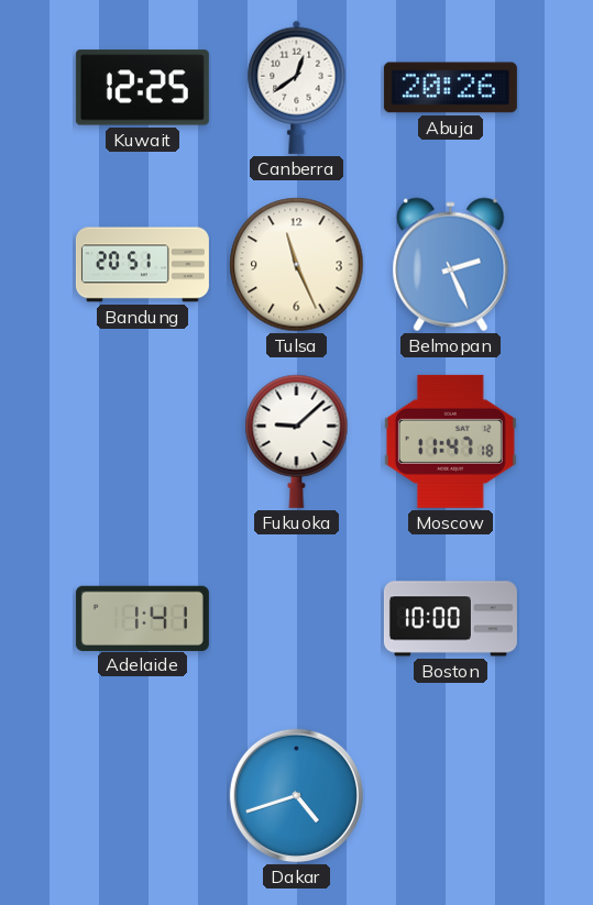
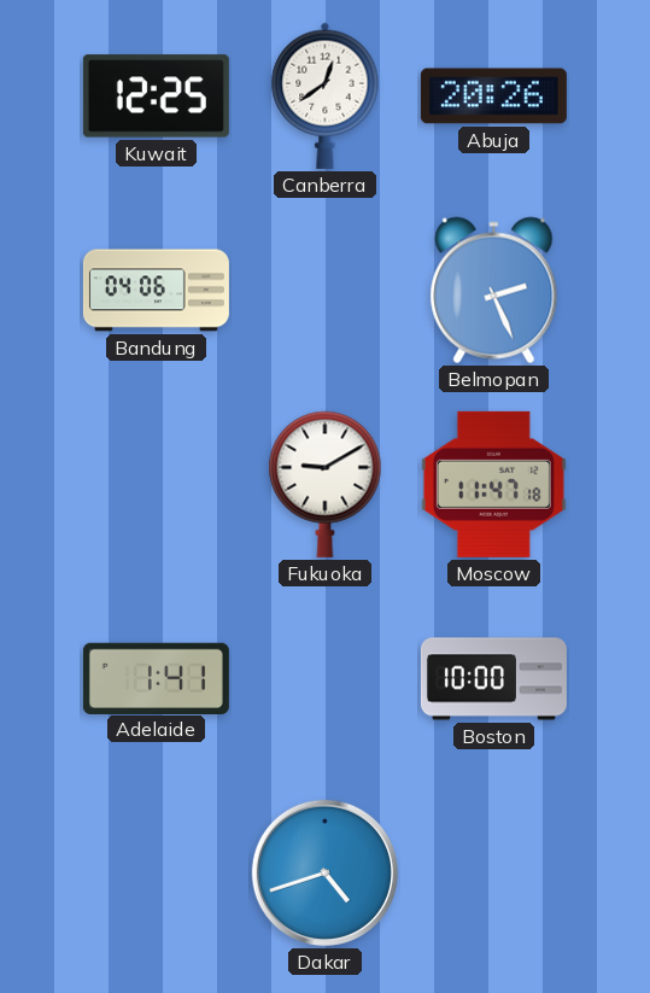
Bandung: 20:51 -> 04:06
Tulsa: 11:26 -> none
Fukuoka: 9:08 -> 9:10
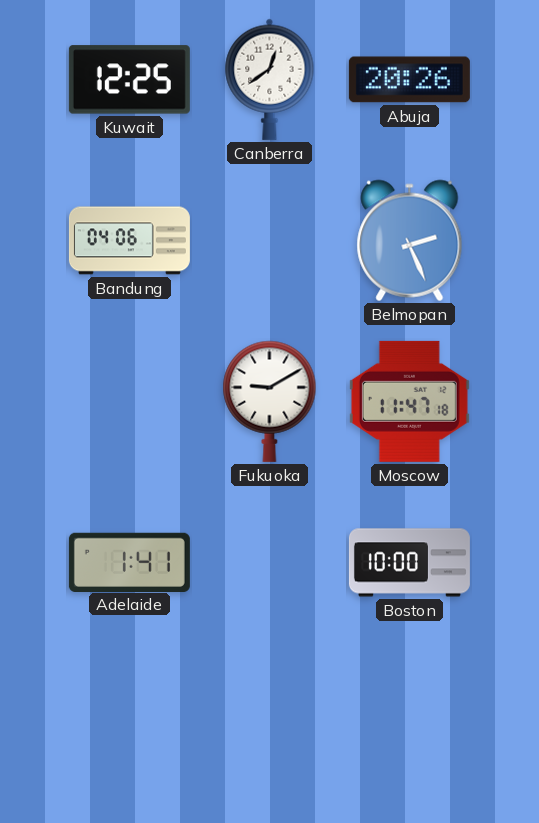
Dakar: 4:42 -> none
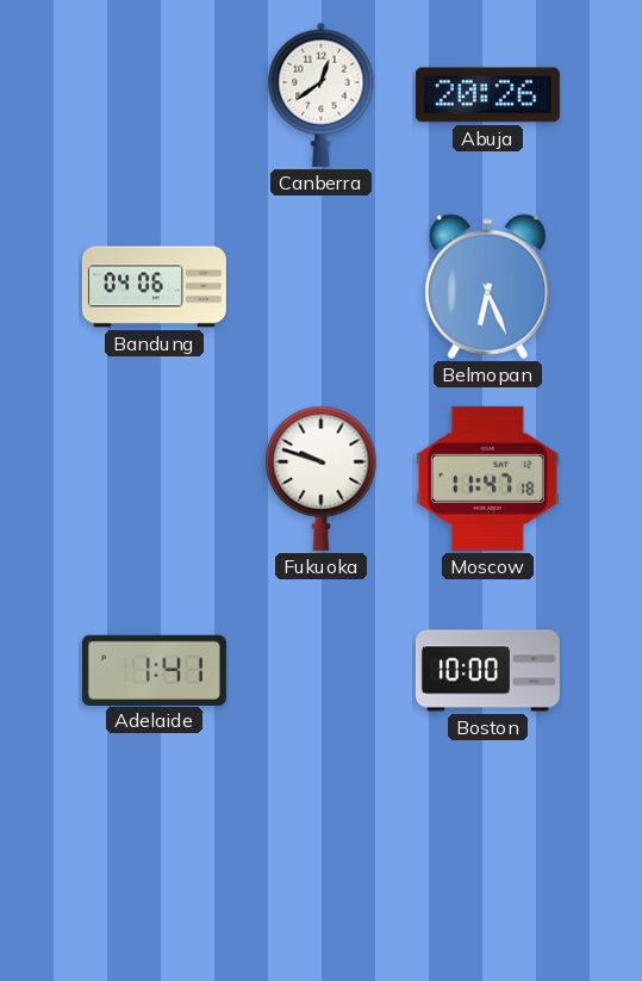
Kuwait: 12:25 -> none
Belmopan: 2:26 -> 6:26
Fukuoka: 9:10 -> 9:48
